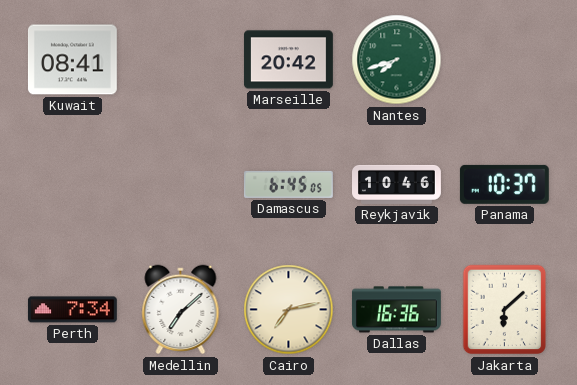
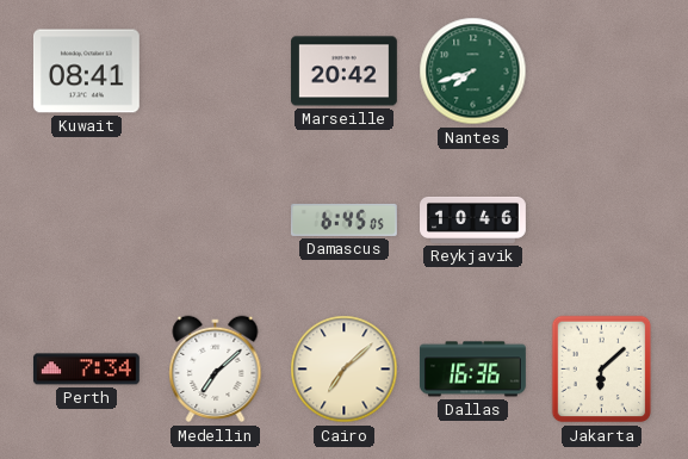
Panama: 10:37 -> none
Cairo: 7:13 -> 7:08
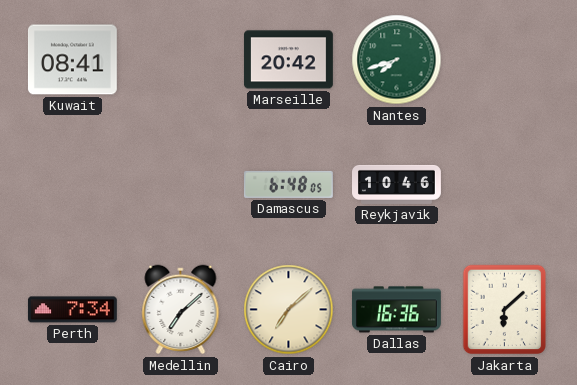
Damascus: 6:45 -> 6:48
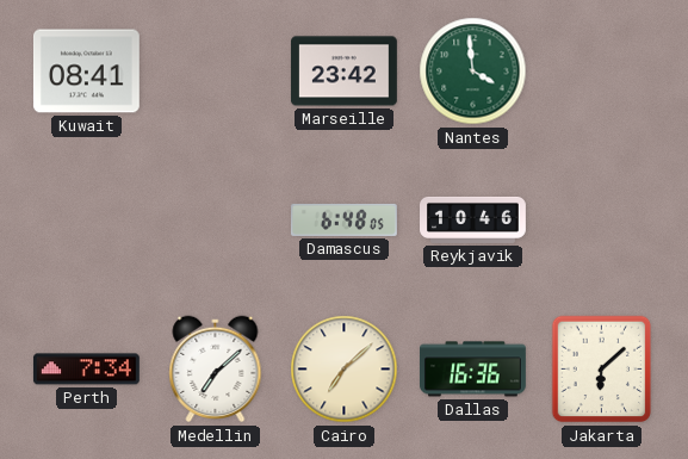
Marseille: 20:42 -> 23:42
Nantes: 7:42 -> 3:59
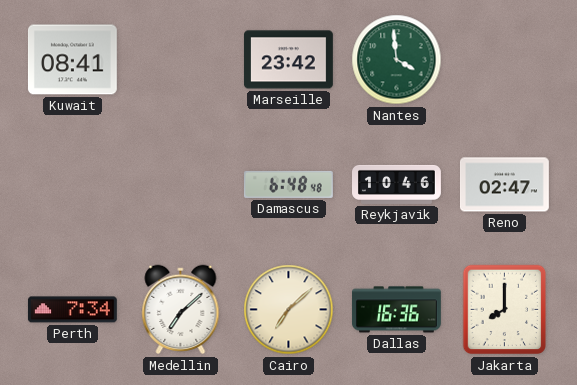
Damascus: 6:48:05 -> 6:48:48
Reno: none -> 02:47
Jakarta: 6:08 -> 8:00
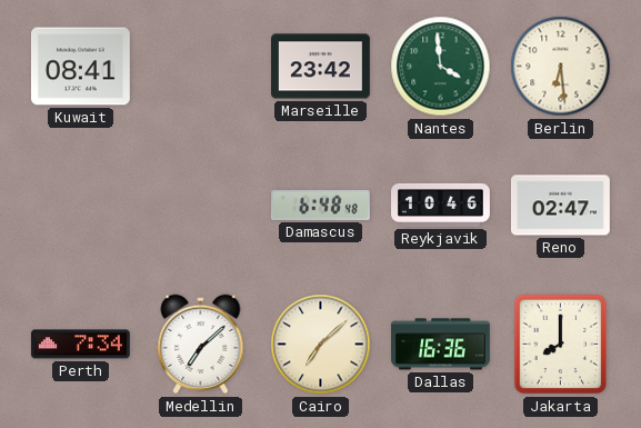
Berlin: none -> 6:29
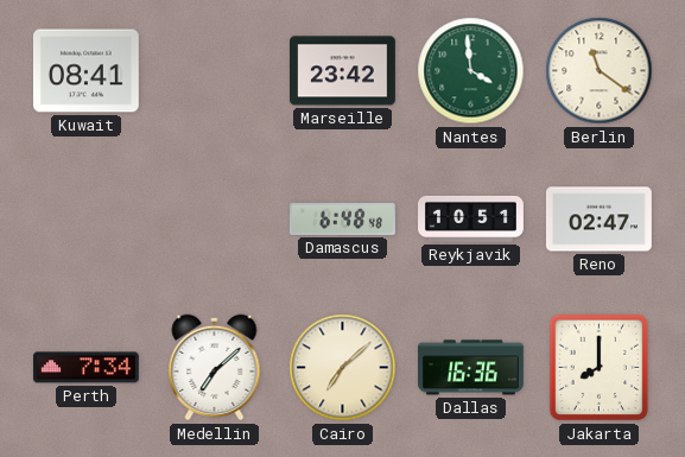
Berlin: 6:29 -> 11:21
Reykjavik: 10:46 -> 10:51
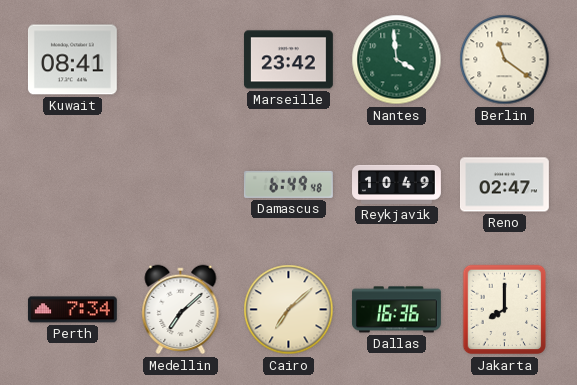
Damascus: 6:48 -> 6:49
Reykjavik: 10:51 -> 10:49
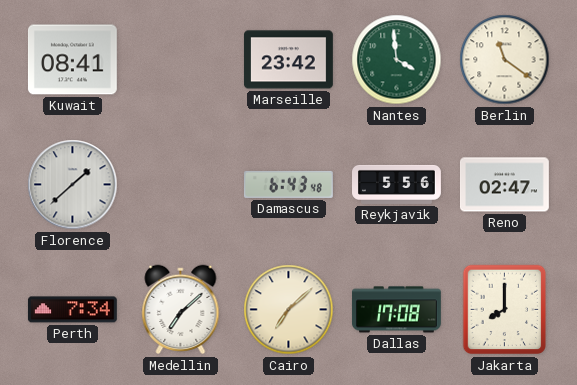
Florence: none -> 1:38
Damascus: 6:49 -> 6:43
Reykjavik: 10:49 -> 5:56
Dallas: 16:36 -> 17:08
